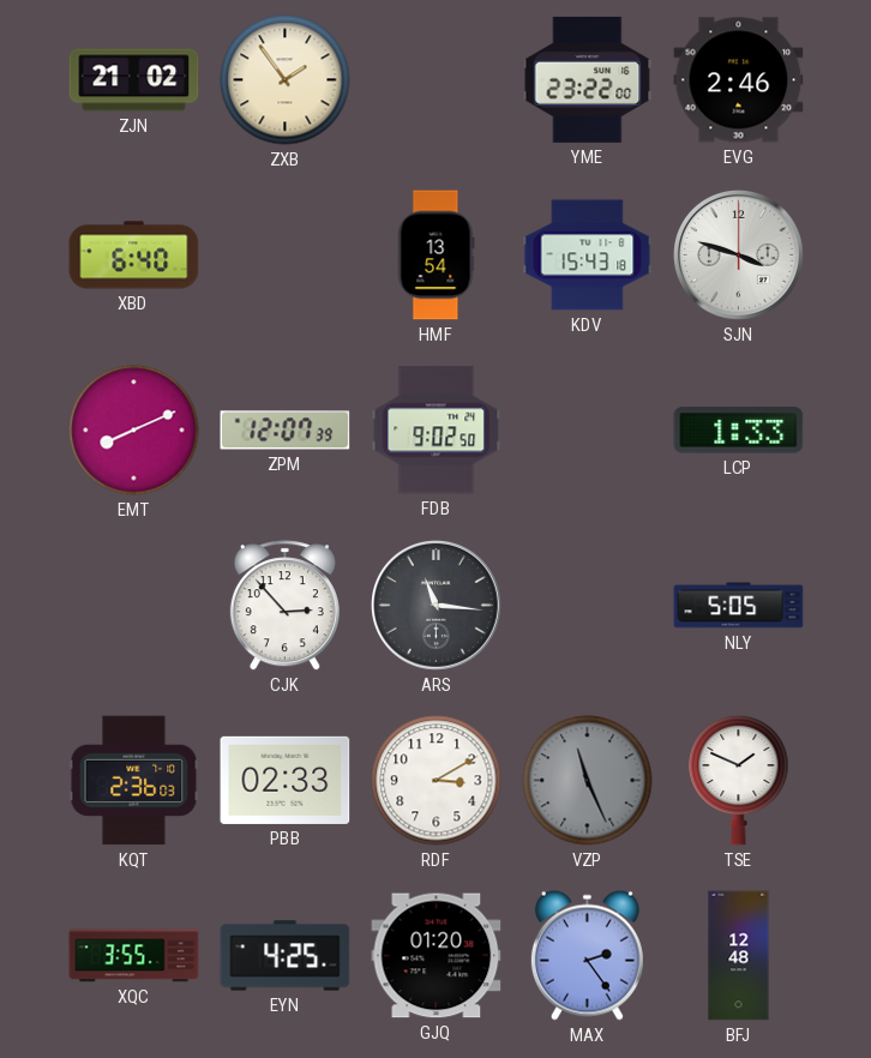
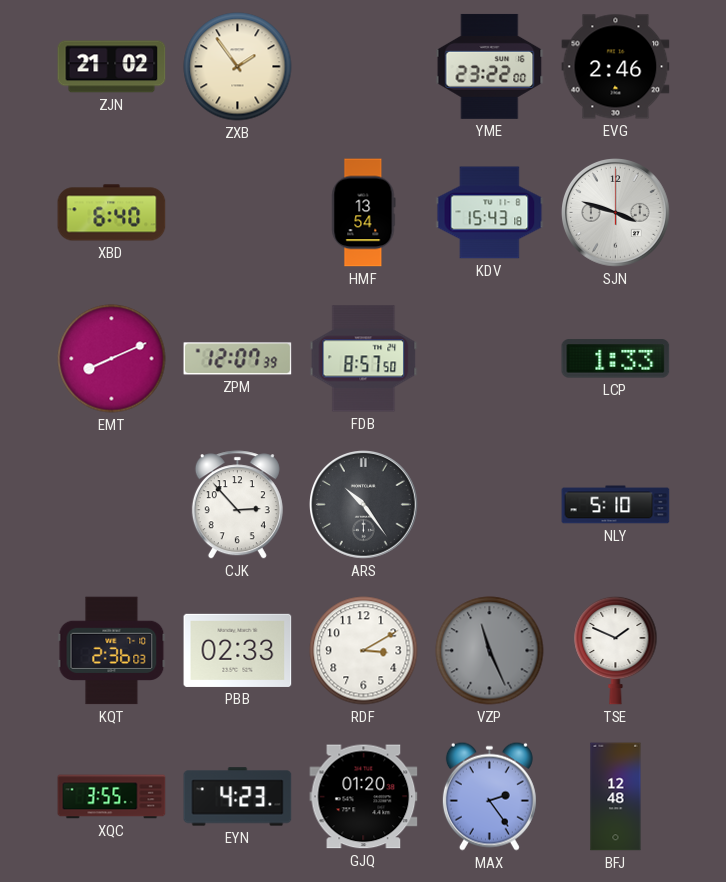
FDB: 9:02 -> 8:57
ARS: 11:16 -> 10:24
NLY: 5:05 -> 5:10
EYN: 4:25 -> 4:23
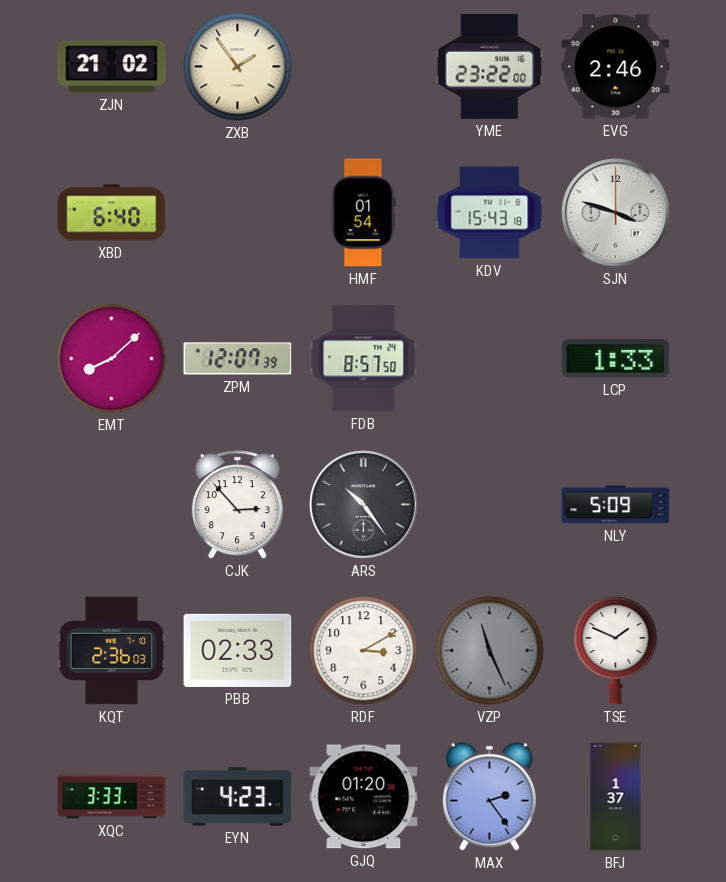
HMF: 13:54 -> 01:54
EMT: 8:11 -> 8:08
NLY: 5:10 -> 5:09
XQC: 3:55 -> 3:33
BFJ: 12:48 -> 1:37
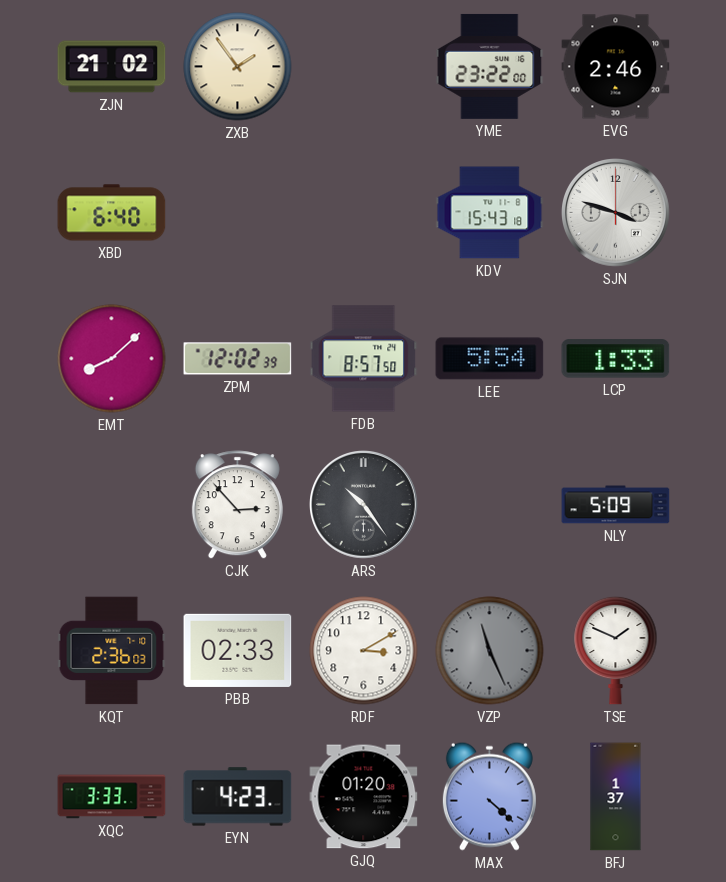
HMF: 01:54 -> none
ZPM: 12:07 -> 12:02
LEE: none -> 5:54
MAX: 2:24 -> 4:22
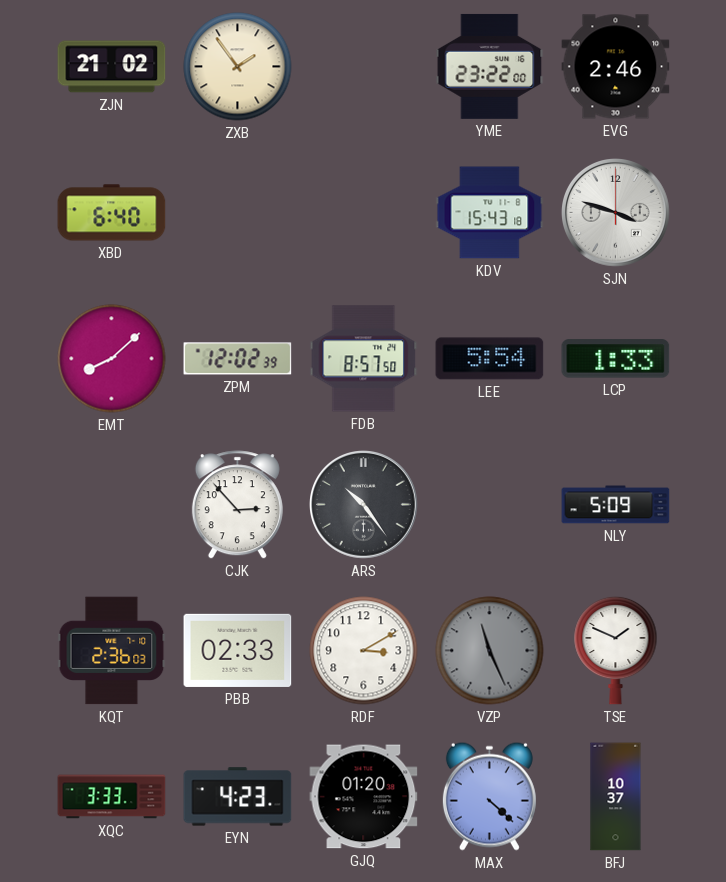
BFJ: 1:37 -> 10:37
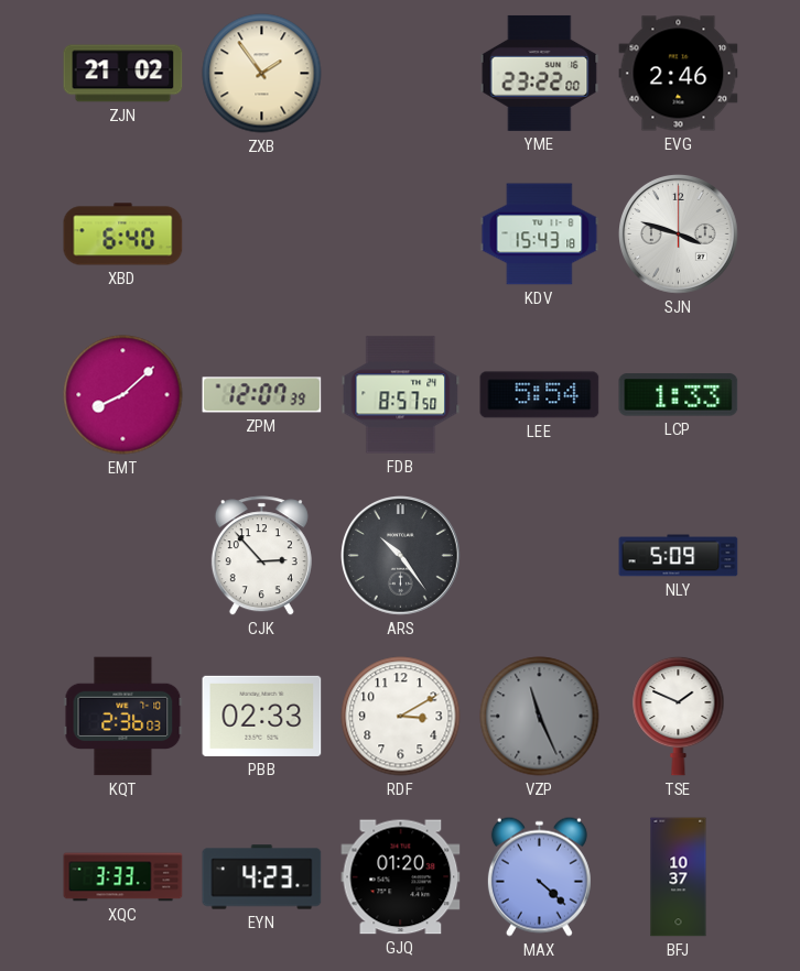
ZPM: 12:02 -> 12:07
